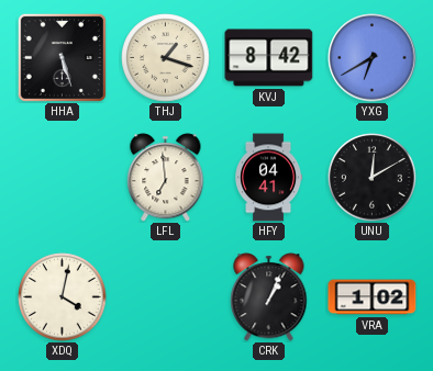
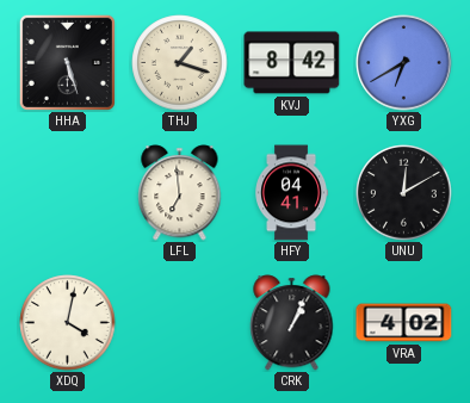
VRA: 1:02 -> 4:02
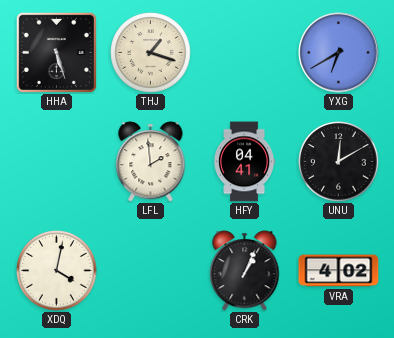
KVJ: 8:42 -> none
LFL: 6:59 -> 1:59
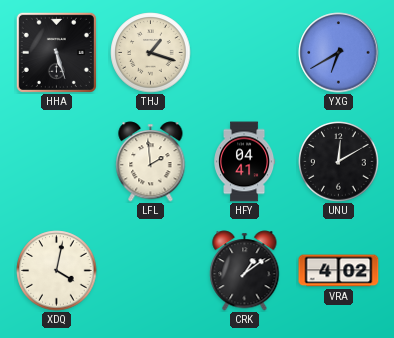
CRK: 1:04 -> 1:09
